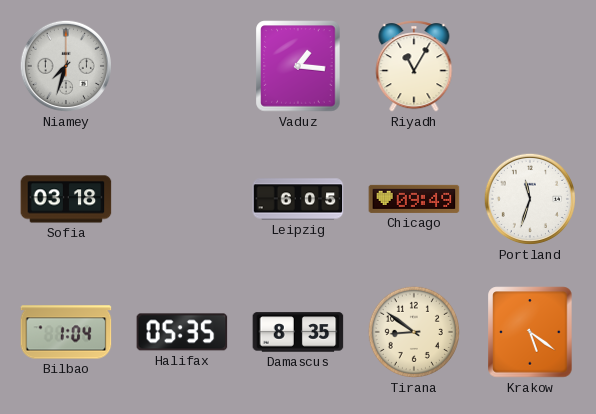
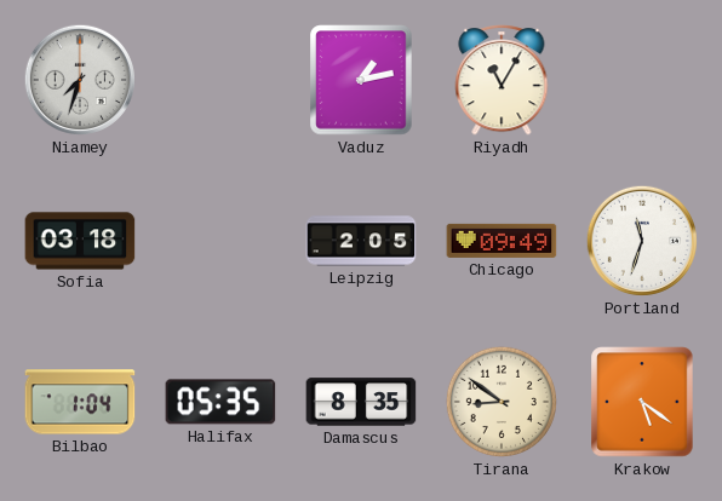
Vaduz: 1:16 -> 1:13
Leipzig: 6:05 -> 2:05
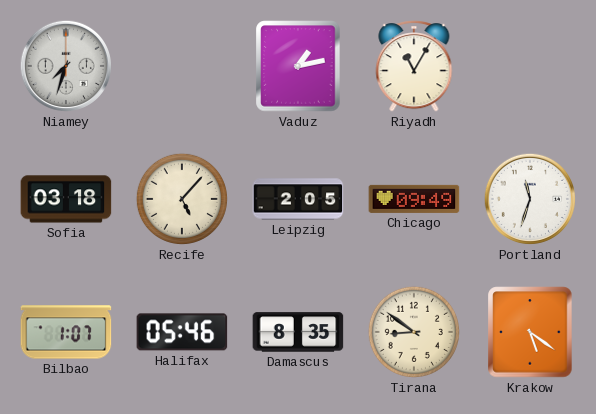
Recife: none -> 5:07
Bilbao: 1:04 -> 1:07
Halifax: 05:35 -> 05:46
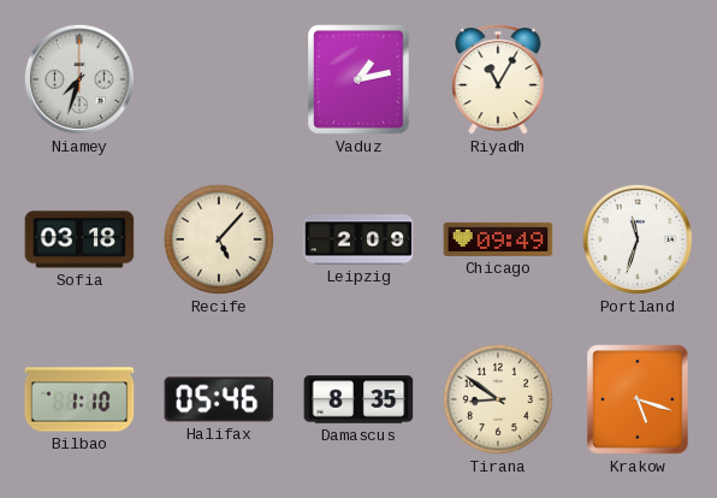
Leipzig: 2:05 -> 2:09
Bilbao: 1:07 -> 1:10
Krakow: 5:21 -> 5:18
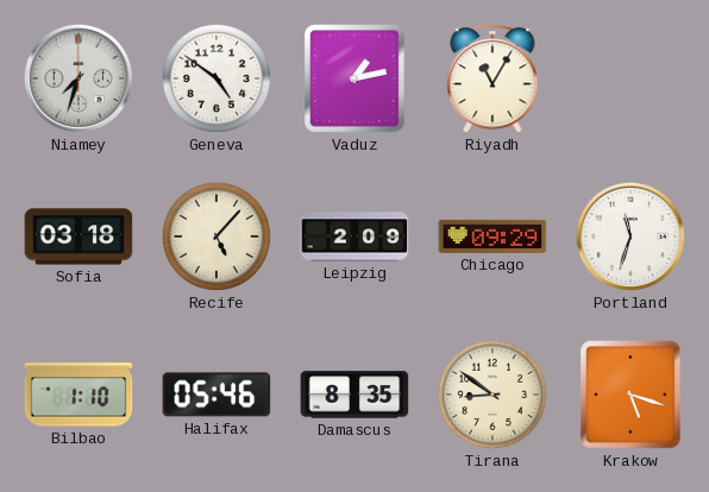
Geneva: none -> 4:51
Chicago: 09:49 -> 09:29
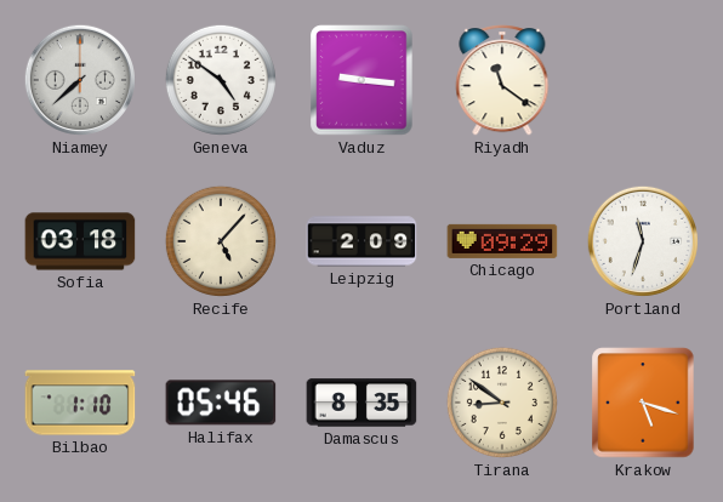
Niamey: 7:33 -> 7:38
Vaduz: 1:13 -> 9:16
Riyadh: 11:05 -> 11:21
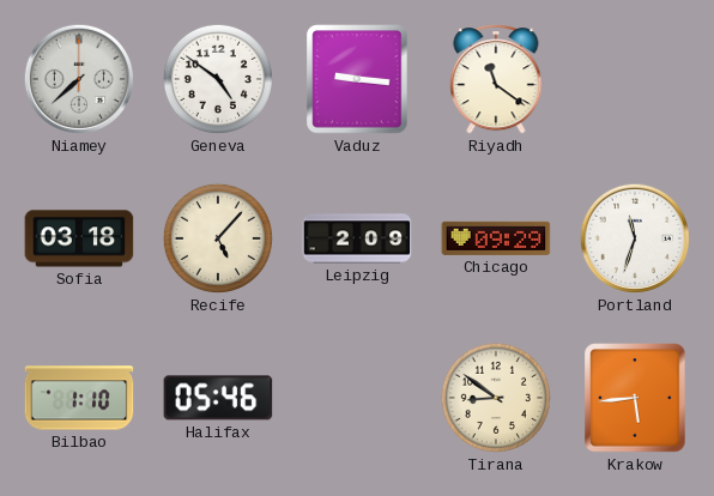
Damascus: 8:35 -> none
Krakow: 5:18 -> 5:44
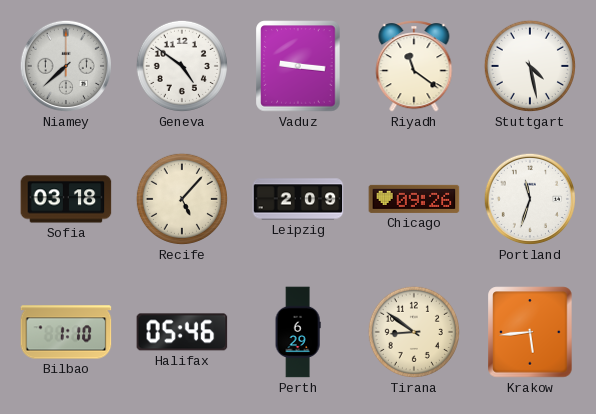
Stuttgart: none -> 4:28
Chicago: 09:29 -> 09:26
Perth: none -> 6:29
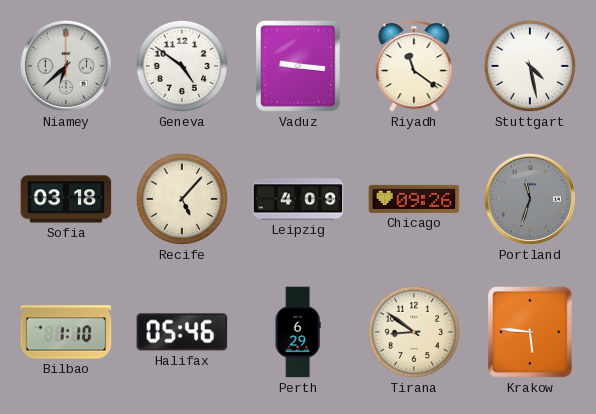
Niamey: 7:38 -> 6:38
Leipzig: 2:09 -> 4:09
Portland dial: white -> grey
Krakow: 5:44 -> 5:46
